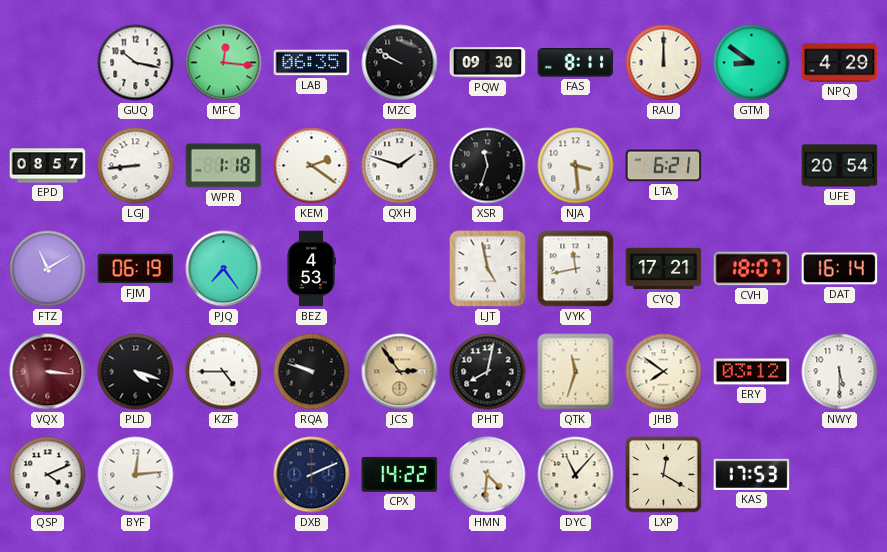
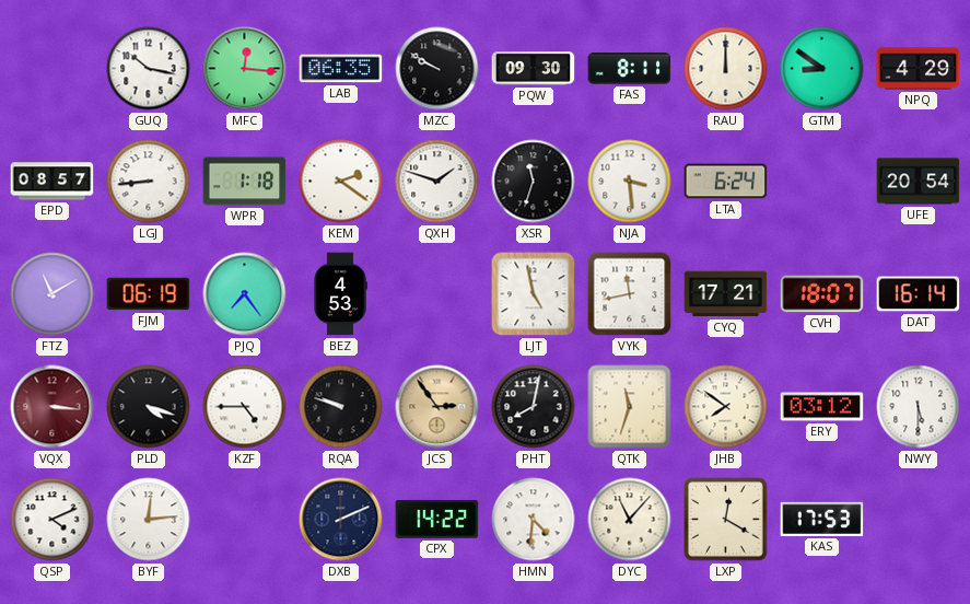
LTA: 6:21 -> 6:24
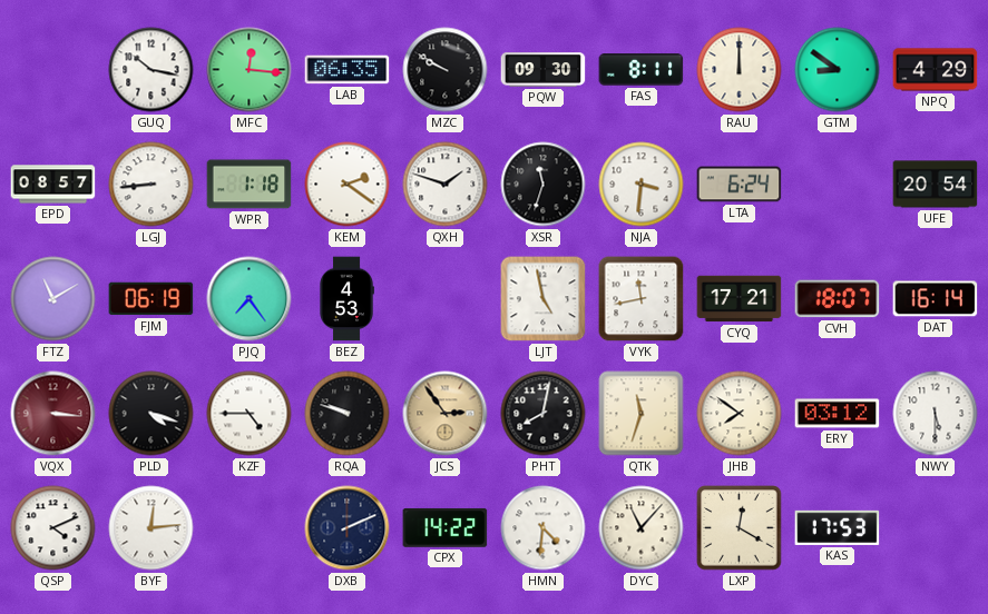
NJA: 3:29 -> 3:31
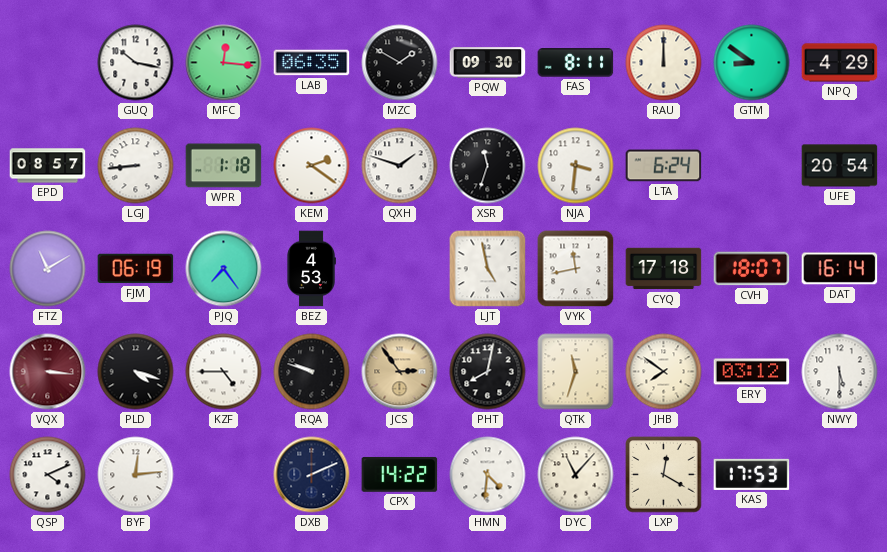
MZC: 9:50 -> 1:50
CYQ: 17:21 -> 17:18
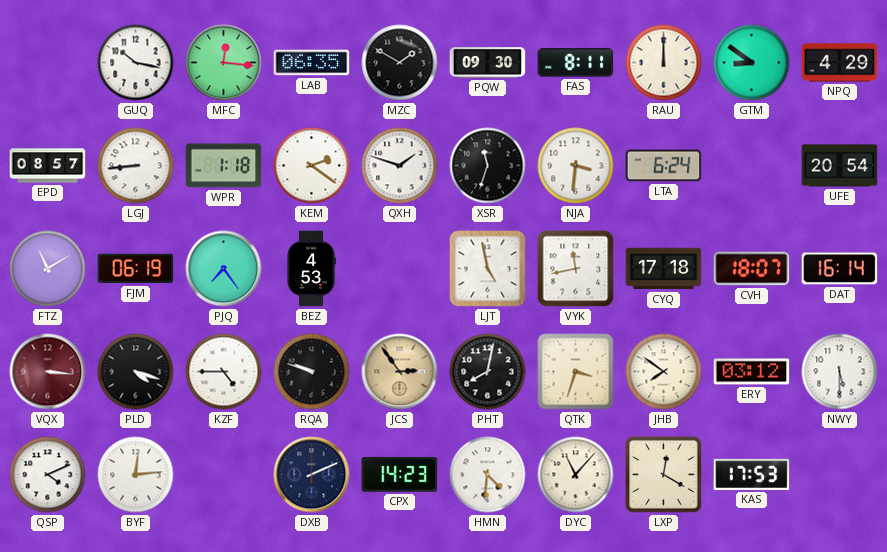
QTK: 11:33 -> 3:33
CPX: 14:22 -> 14:23
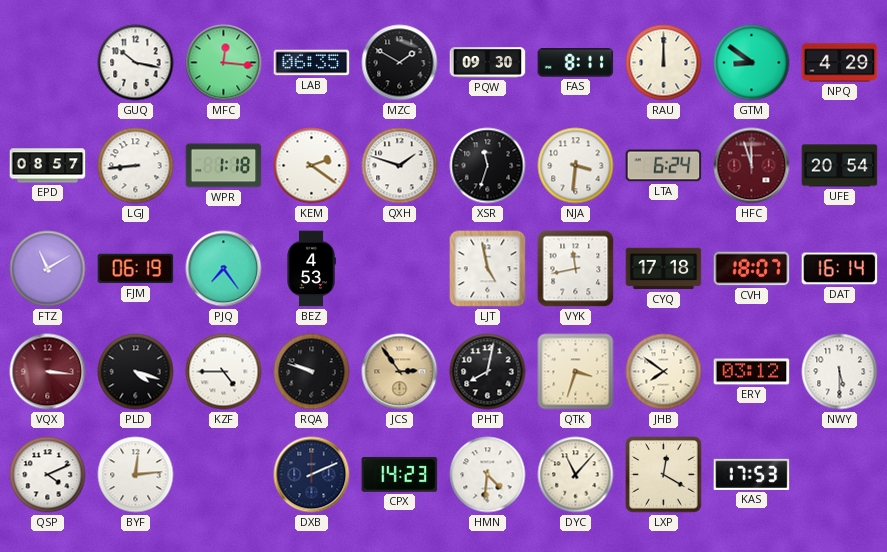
HFC: none -> 11:57
